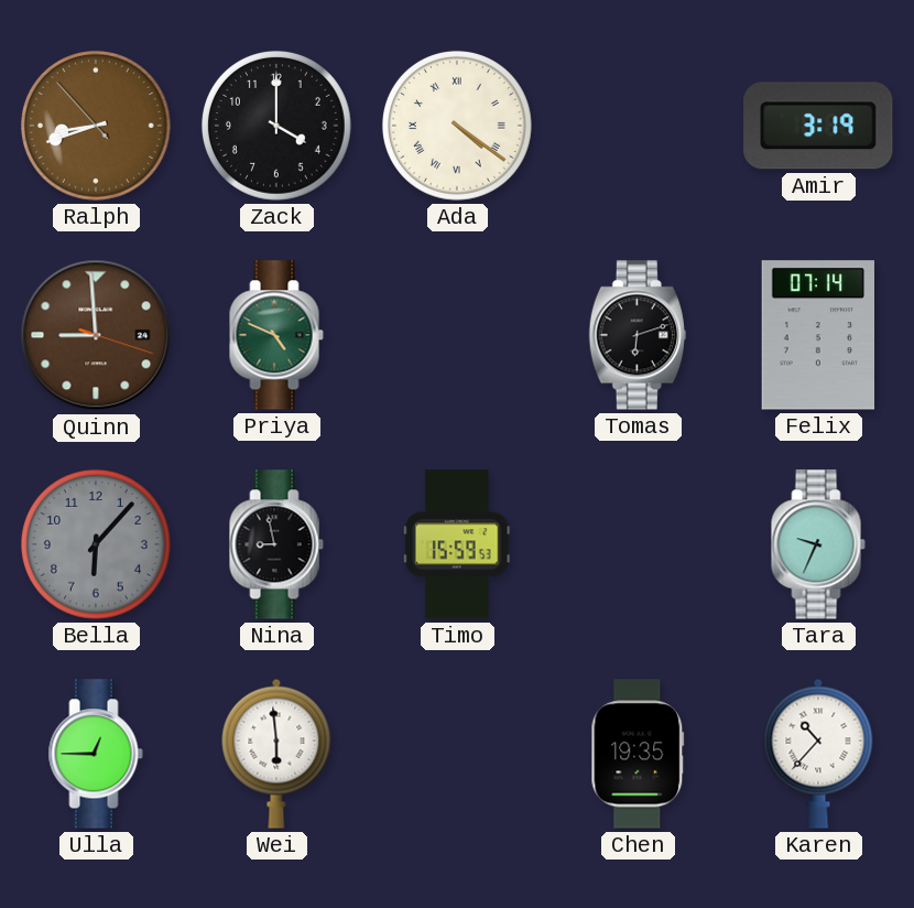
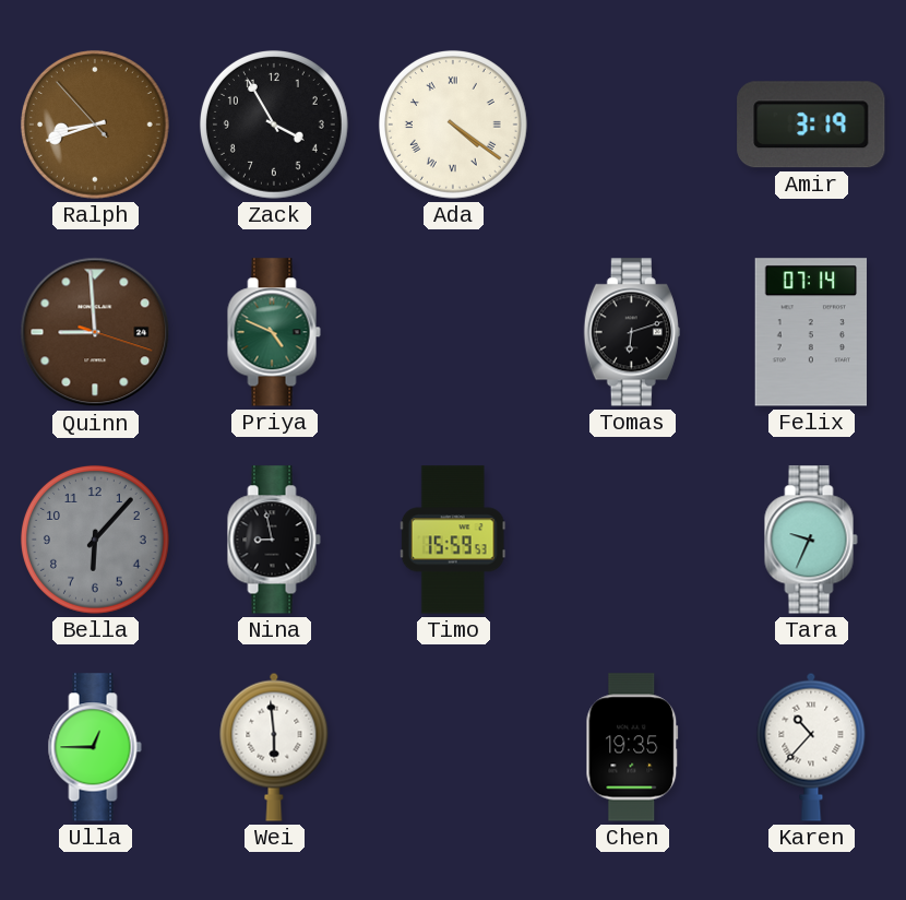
Zack: 4:00 -> 3:55
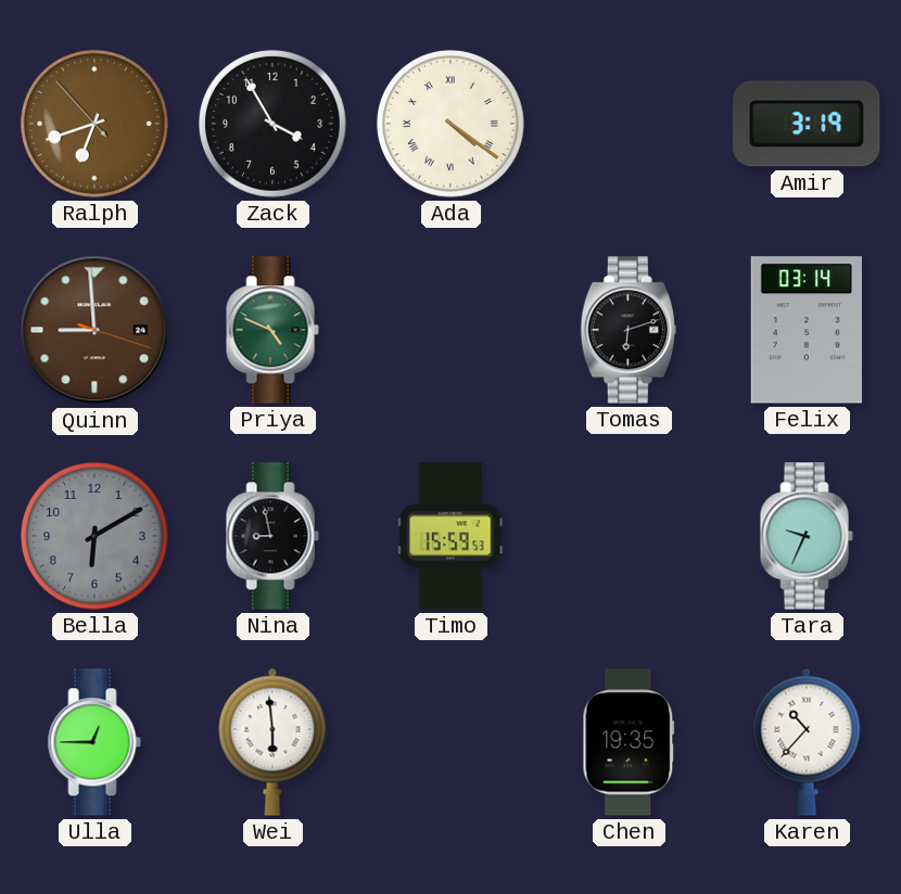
Ralph: 8:41 -> 6:41
Felix: 07:14 -> 03:14
Bella: 6:07 -> 6:10
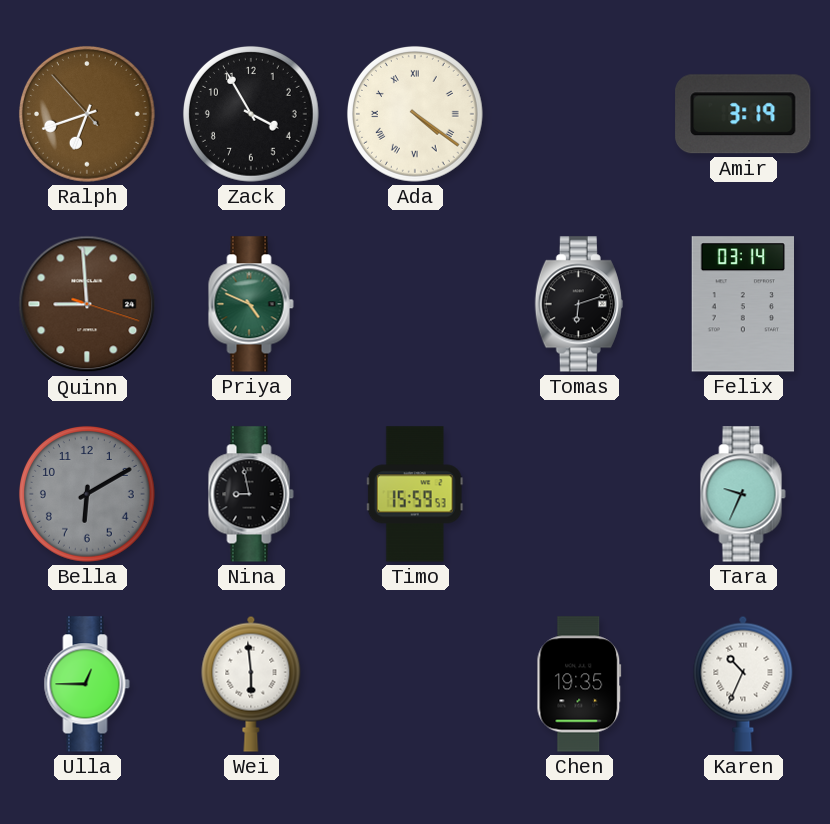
Karen: 10:37 -> 10:34
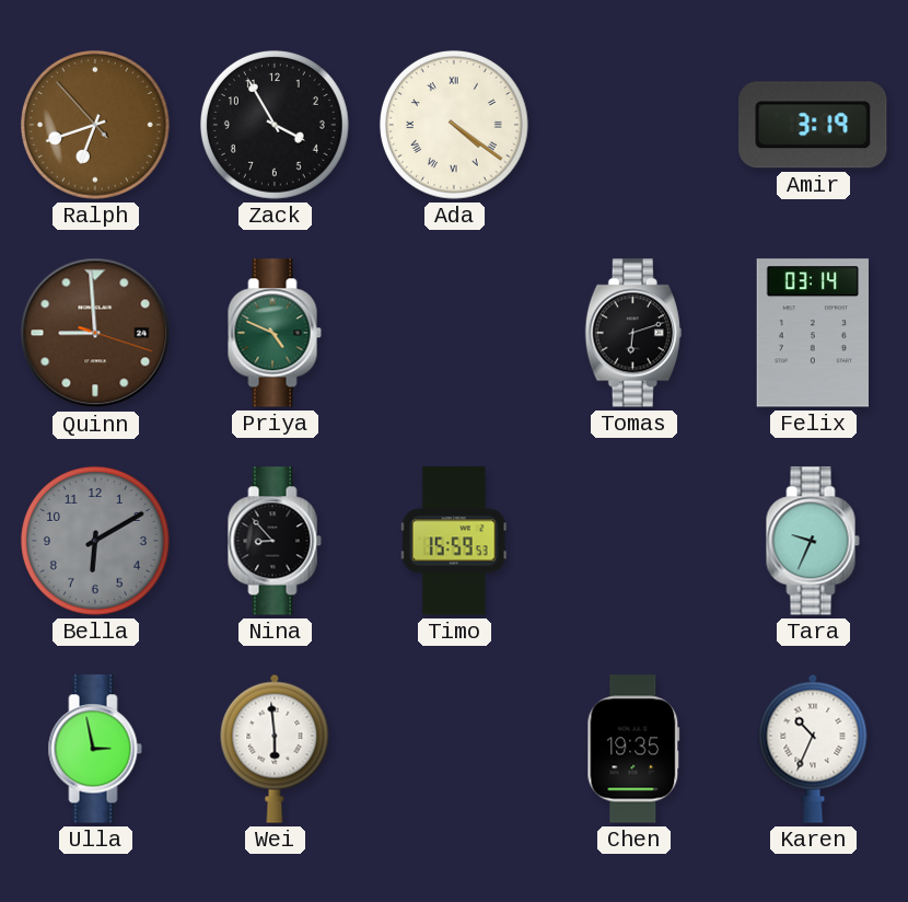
Nina: 8:58 -> 8:53
Ulla: 12:45 -> 2:58
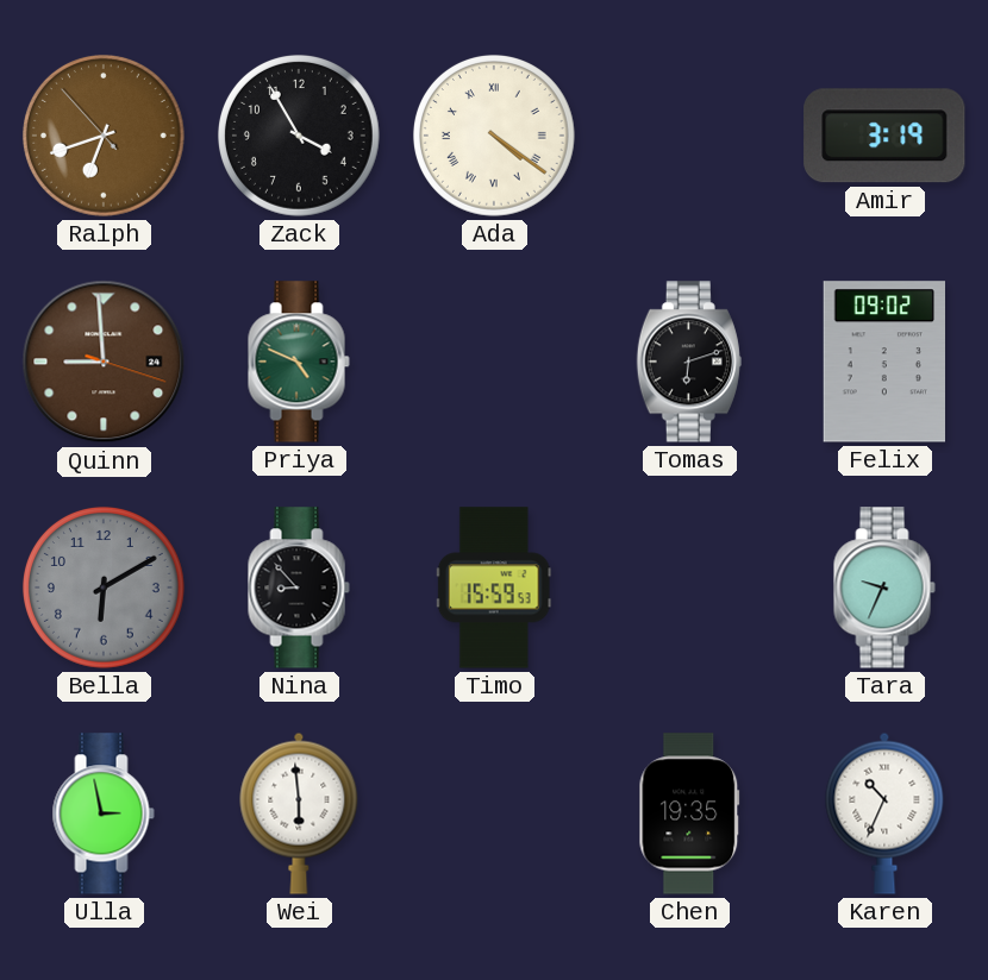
Felix: 03:14 -> 09:02
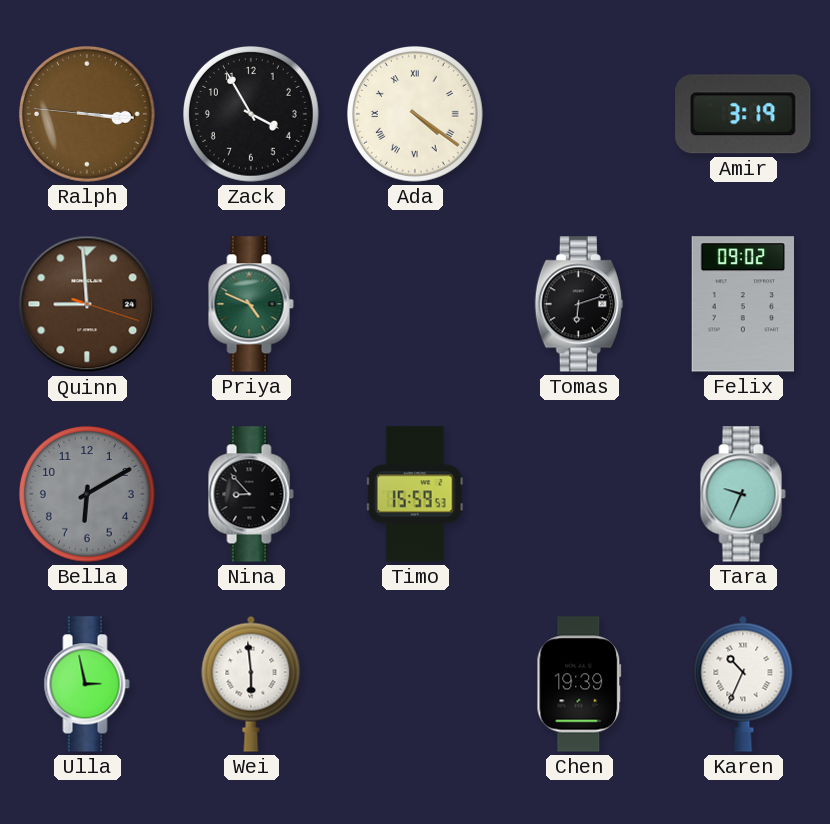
Ralph: 6:41 -> 3:15
Chen: 19:35 -> 19:39
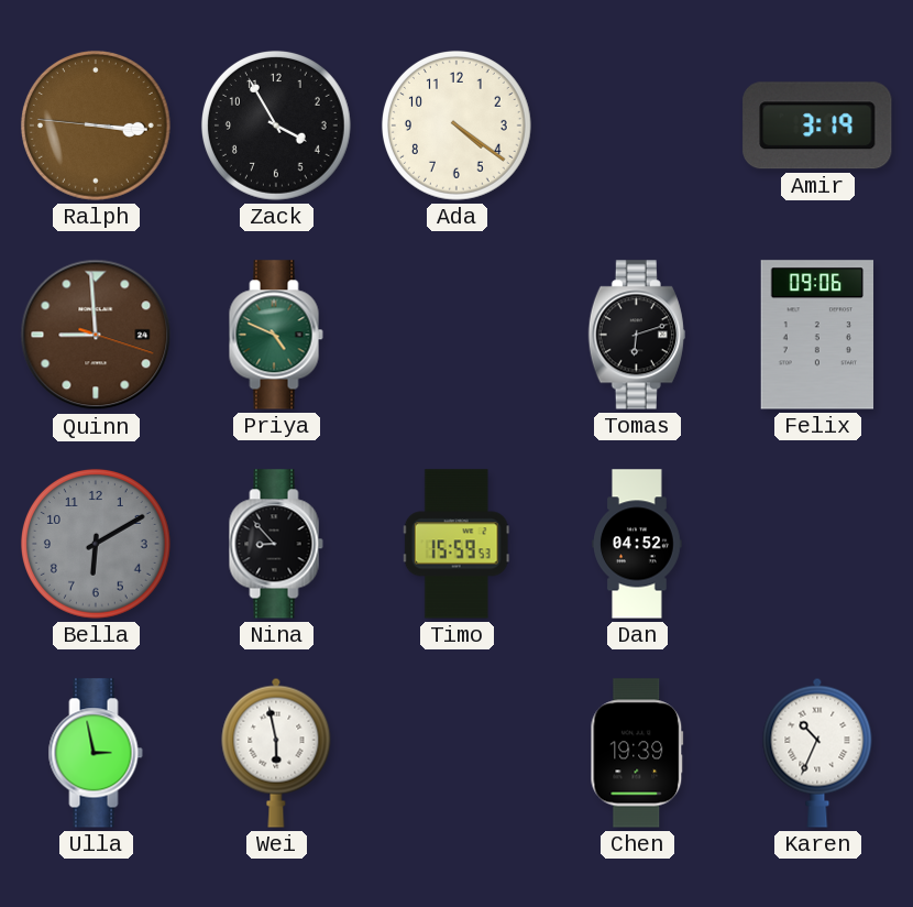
Ada numerals: Roman -> Arabic
Felix: 09:02 -> 09:06
Dan: none -> 04:52
Tara: 9:34 -> none
Wei: 5:59 -> 5:58
